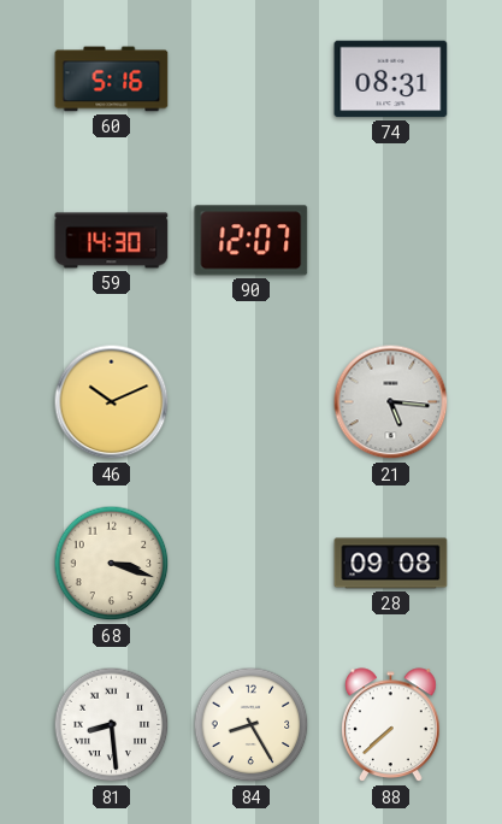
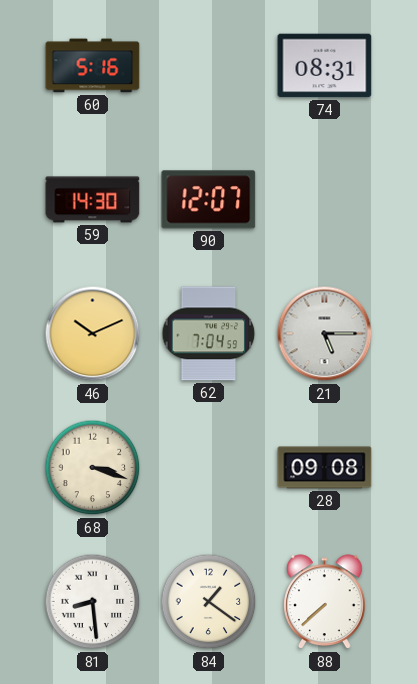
62: none -> 7:04
21: 5:16 -> 5:15
84: 8:25 -> 1:21
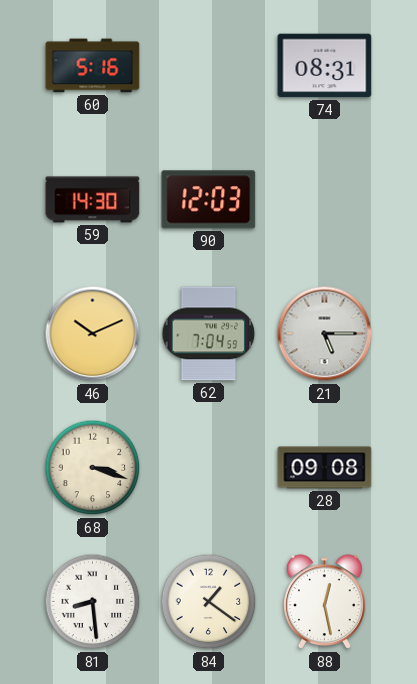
90: 12:07 -> 12:03
88: 7:38 -> 12:28
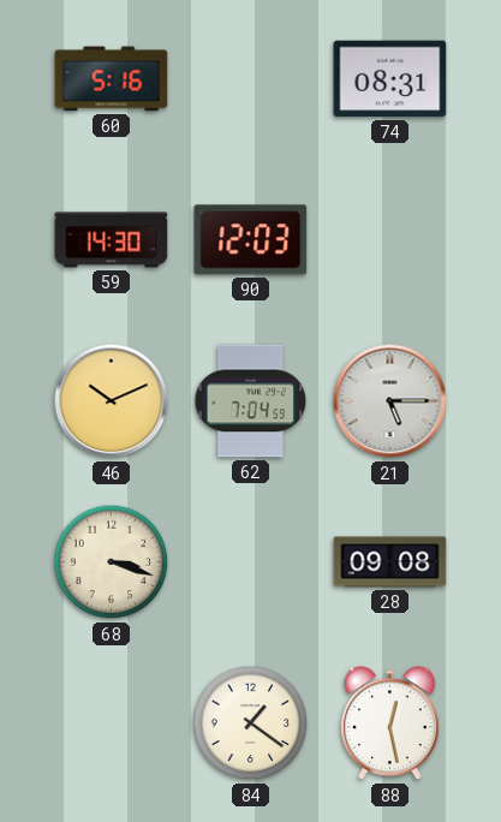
81: 8:29 -> none
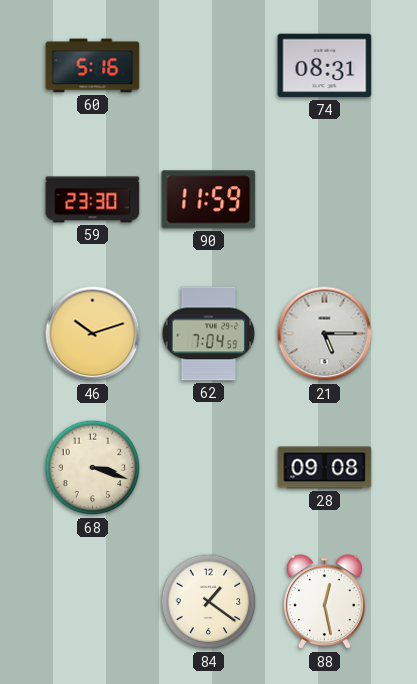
59: 14:30 -> 23:30
90: 12:03 -> 11:59
46: 10:11 -> 10:12
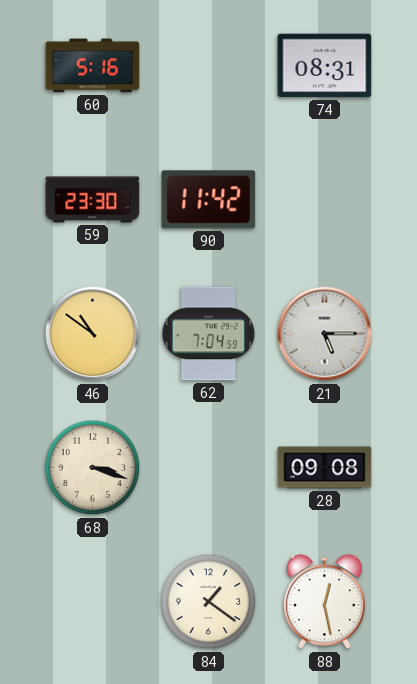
90: 11:59 -> 11:42
46: 10:12 -> 10:51
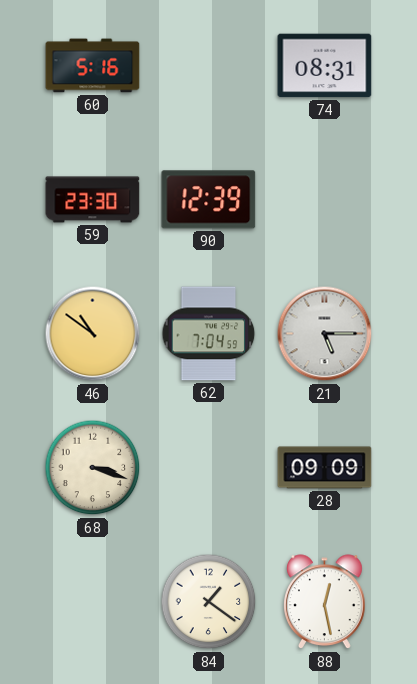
90: 11:42 -> 12:39
28: 09:08 -> 09:09
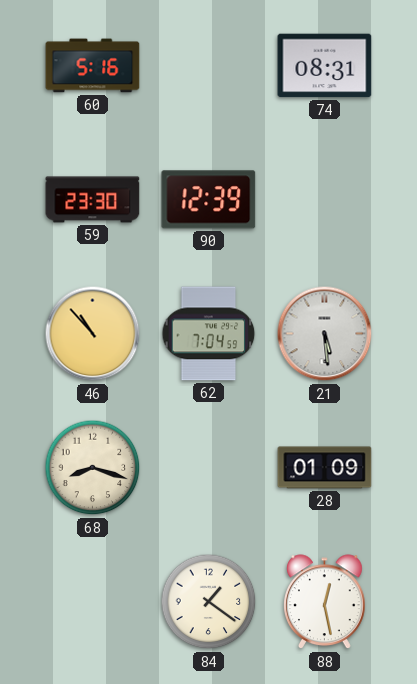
46: 10:51 -> 10:53
21: 5:15 -> 5:29
68: 3:18 -> 8:18
28: 09:09 -> 01:09
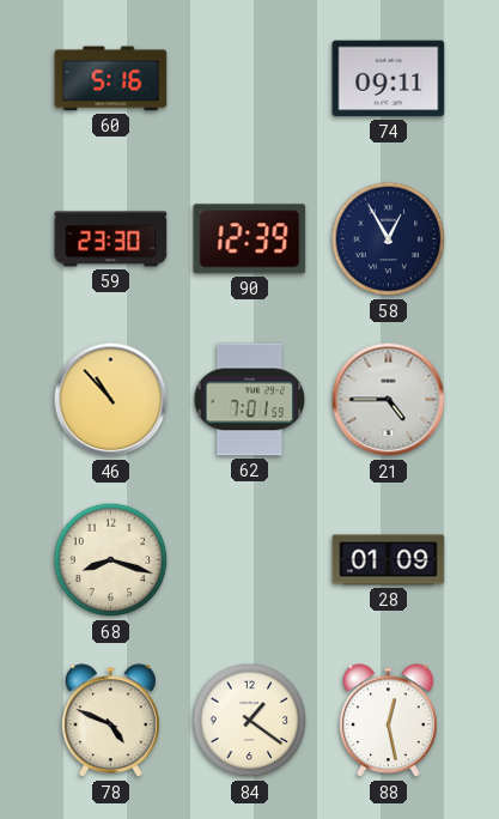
74: 08:31 -> 09:11
58: none -> 12:55
62: 7:04 -> 7:01
21: 5:29 -> 4:45
78: none -> 4:49
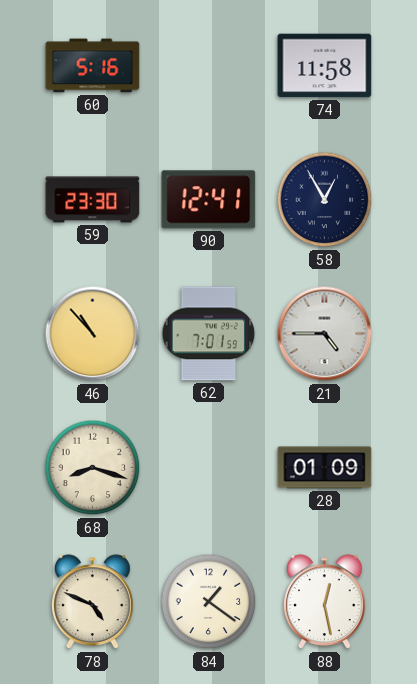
74: 09:11 -> 11:58
90: 12:39 -> 12:41
